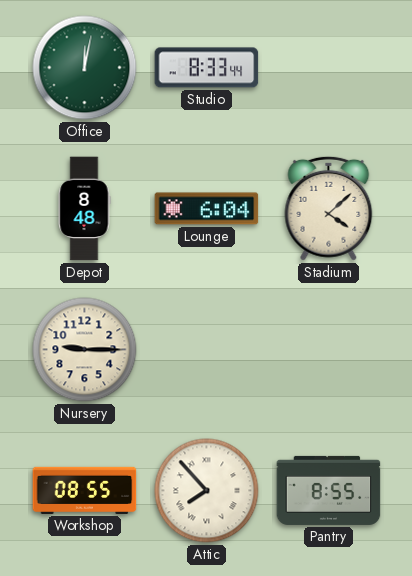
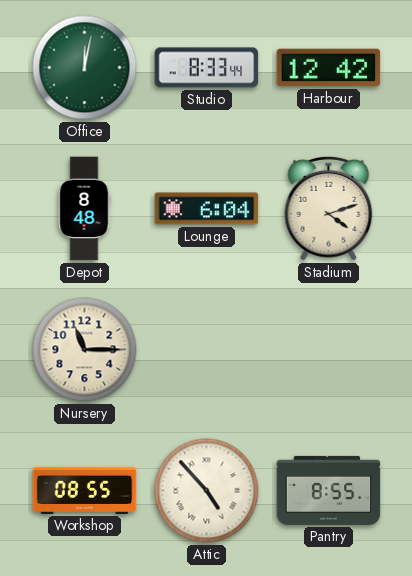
Harbour: none -> 12:42
Stadium: 4:08 -> 4:12
Nursery: 9:15 -> 11:15
Attic: 7:53 -> 4:53
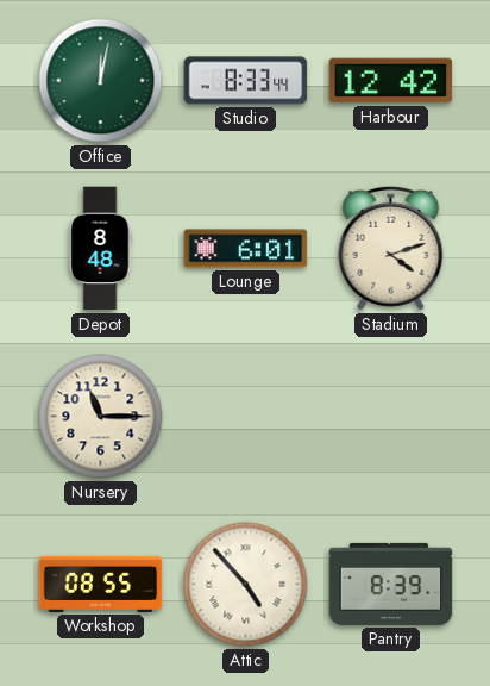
Lounge: 6:04 -> 6:01
Pantry: 8:55 -> 8:39
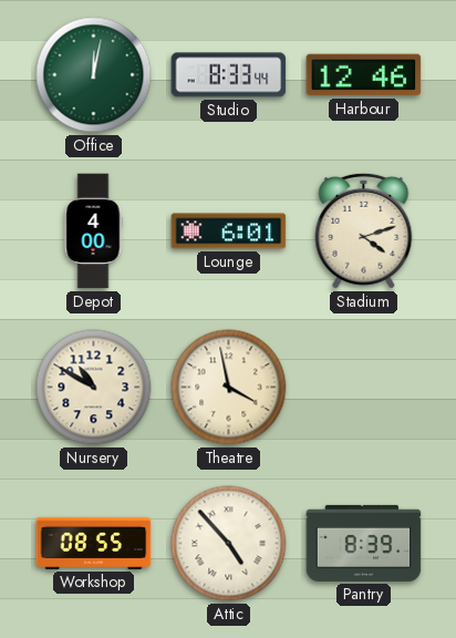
Harbour: 12:42 -> 12:46
Depot: 8:48 -> 4:00
Nursery: 11:15 -> 10:50
Theatre: none -> 3:58
